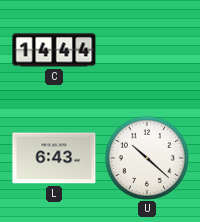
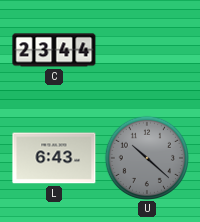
C: 14:44 -> 23:44
U dial: white -> grey
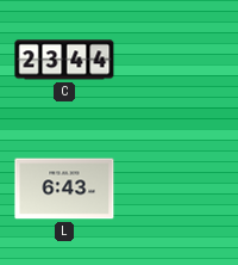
U: 10:22 -> none
